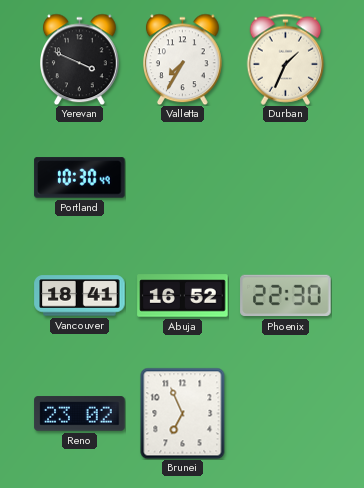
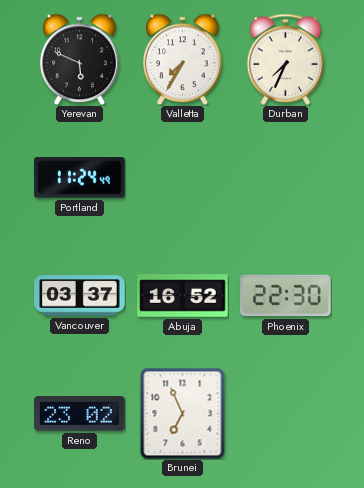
Yerevan: 3:49 -> 5:49
Durban: 1:34 -> 7:34
Portland: 10:30 -> 11:24
Vancouver: 18:41 -> 03:37
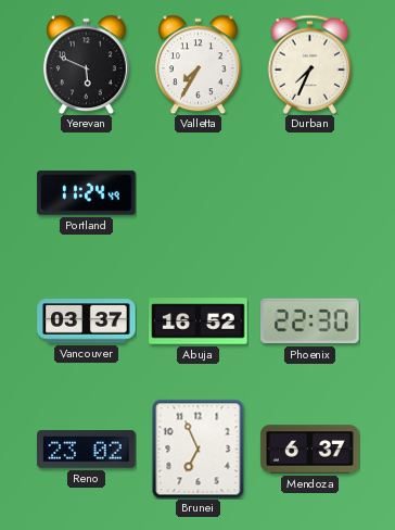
Mendoza: none -> 6:37
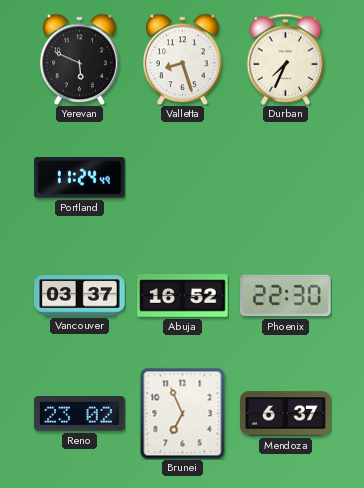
Valletta: 7:35 -> 8:27
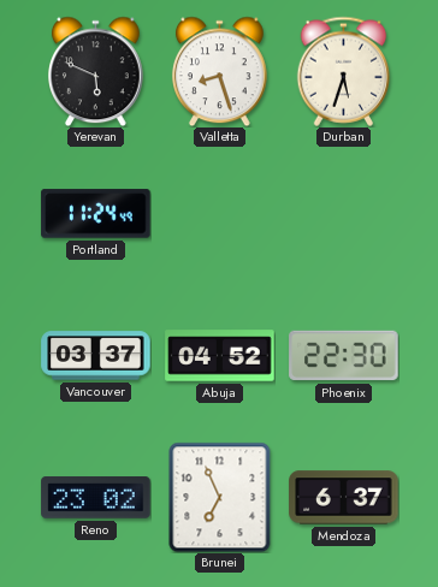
Durban: 7:34 -> 5:33
Abuja: 16:52 -> 04:52
